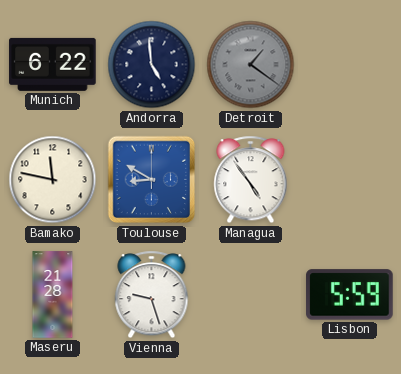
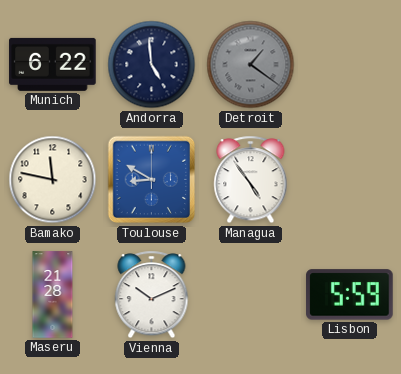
Vienna: 9:27 -> 10:11
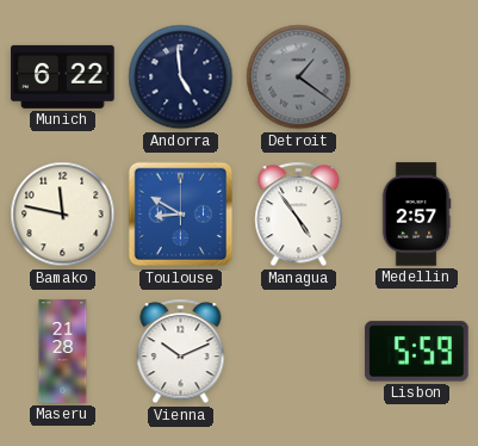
Medellin: none -> 2:57
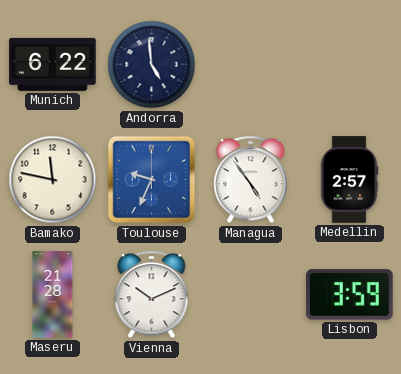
Detroit: 1:21 -> none
Toulouse: 8:50 -> 9:34
Lisbon: 5:59 -> 3:59
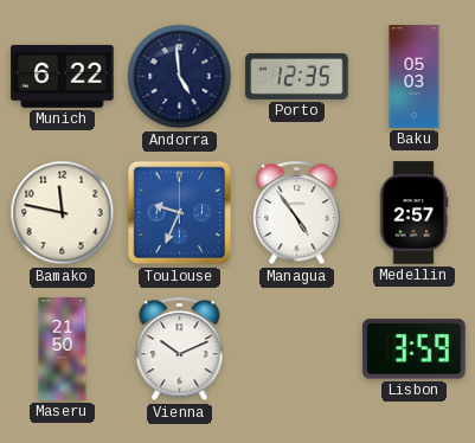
Porto: none -> 12:35
Baku: none -> 05:03
Maseru: 21:28 -> 21:50
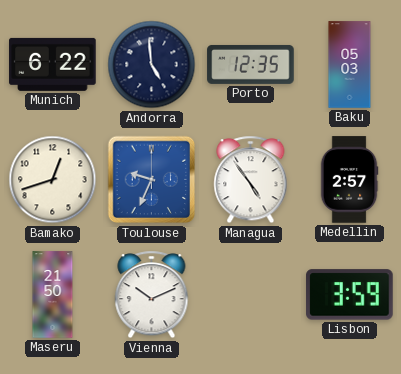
Bamako: 11:47 -> 12:42
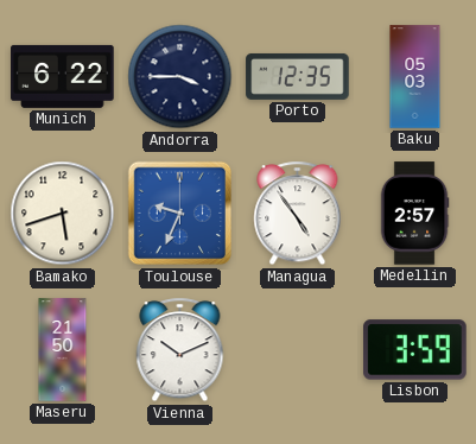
Andorra: 4:59 -> 3:45
Bamako: 12:42 -> 5:42
